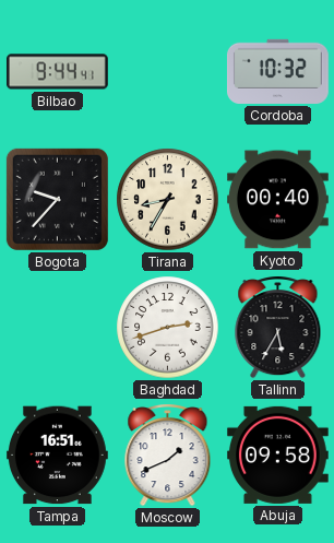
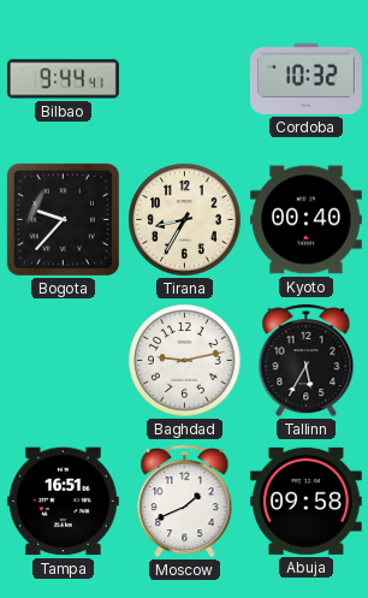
Baghdad: 2:42 -> 9:13
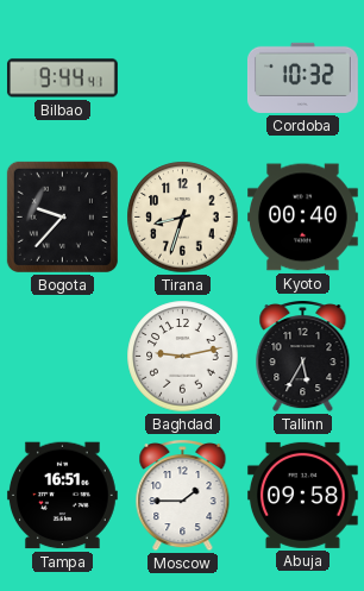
Tirana: 8:35 -> 8:33
Moscow: 1:41 -> 1:45
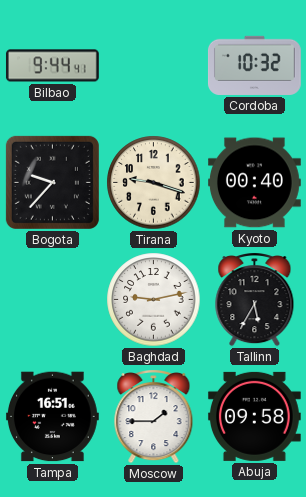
Tirana: 8:33 -> 9:18
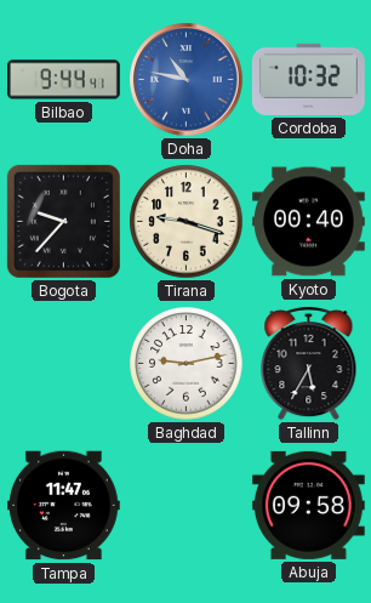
Doha: none -> 10:47
Tampa: 16:51 -> 11:47
Moscow: 1:45 -> none
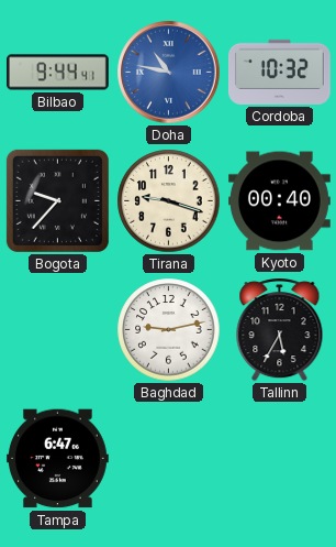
Tampa: 11:47 -> 6:47
Abuja: 09:58 -> none
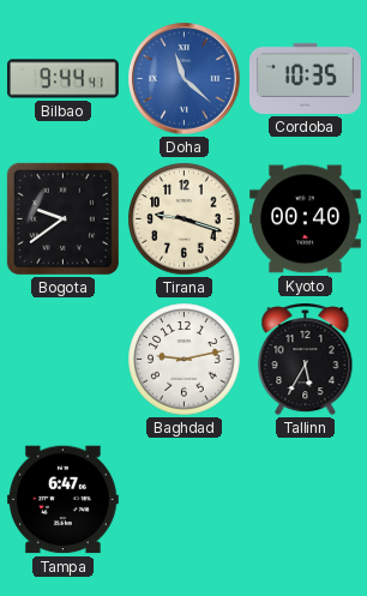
Doha: 10:47 -> 11:22
Cordoba: 10:32 -> 10:35
Bogota: 9:37 -> 9:39
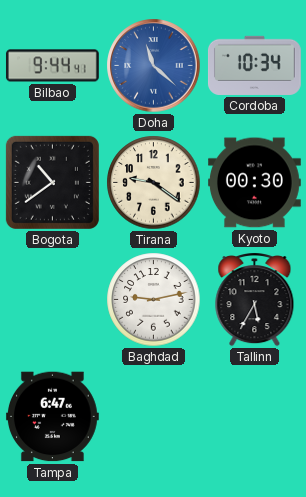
Cordoba: 10:35 -> 10:34
Bogota: 9:39 -> 10:39
Tirana: 9:18 -> 9:21
Kyoto: 00:40 -> 00:30
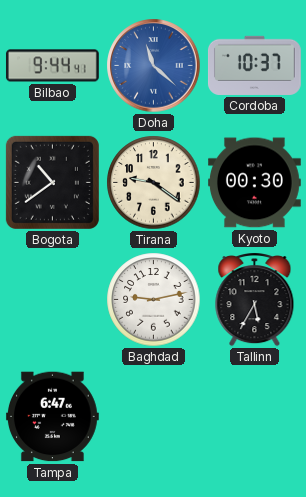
Cordoba: 10:34 -> 10:37
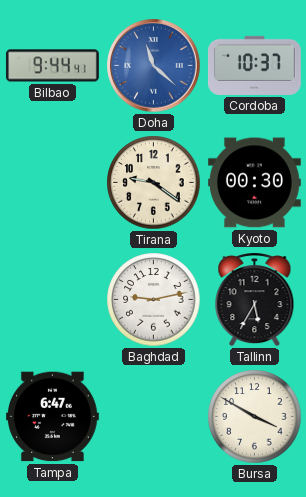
Bogota: 10:39 -> none
Bursa: none -> 3:50
